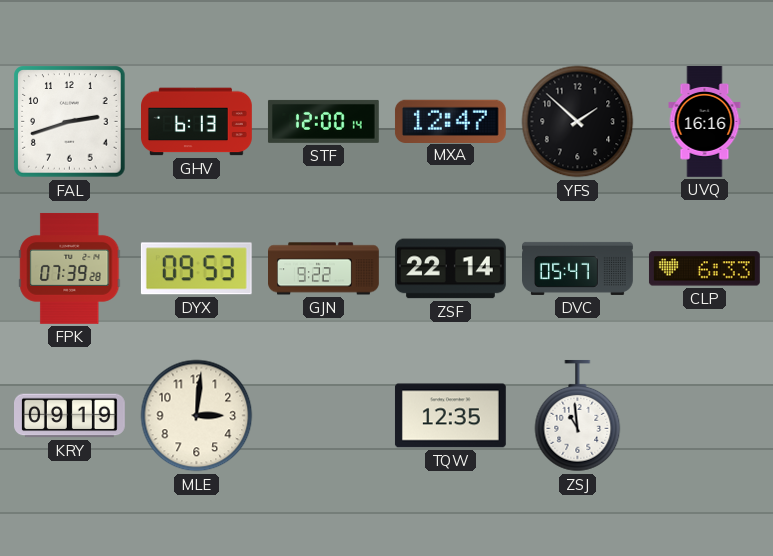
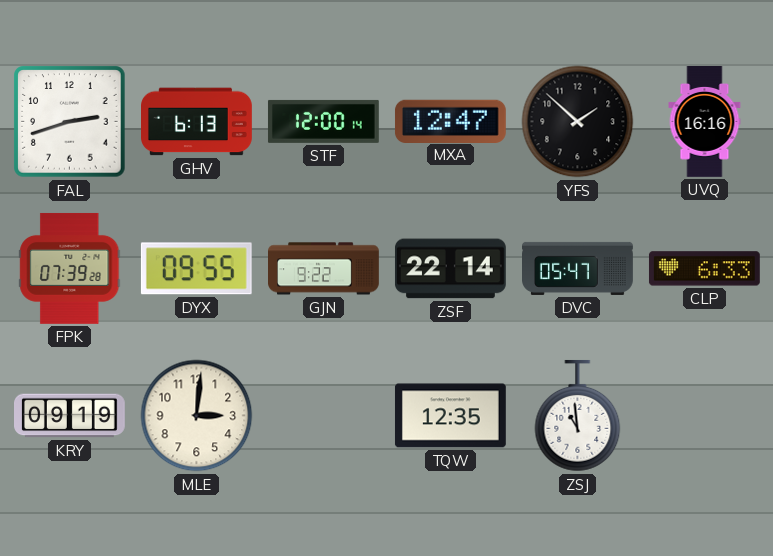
DYX: 09:53 -> 09:55
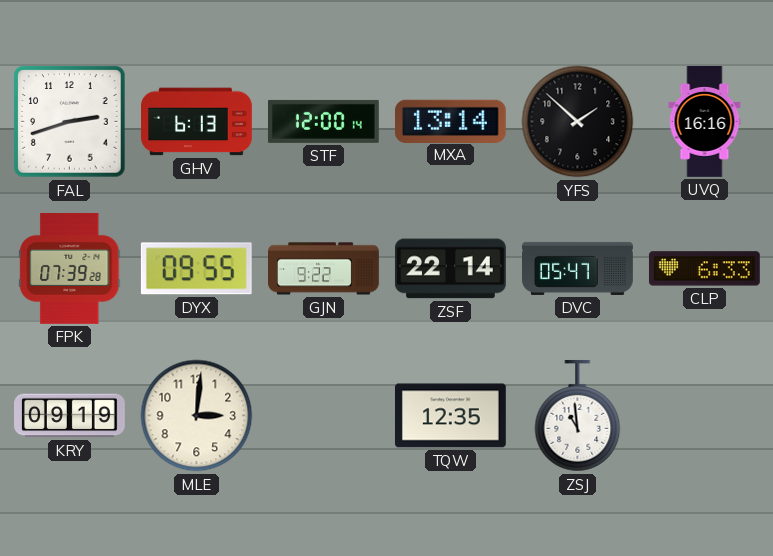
MXA: 12:47 -> 13:14
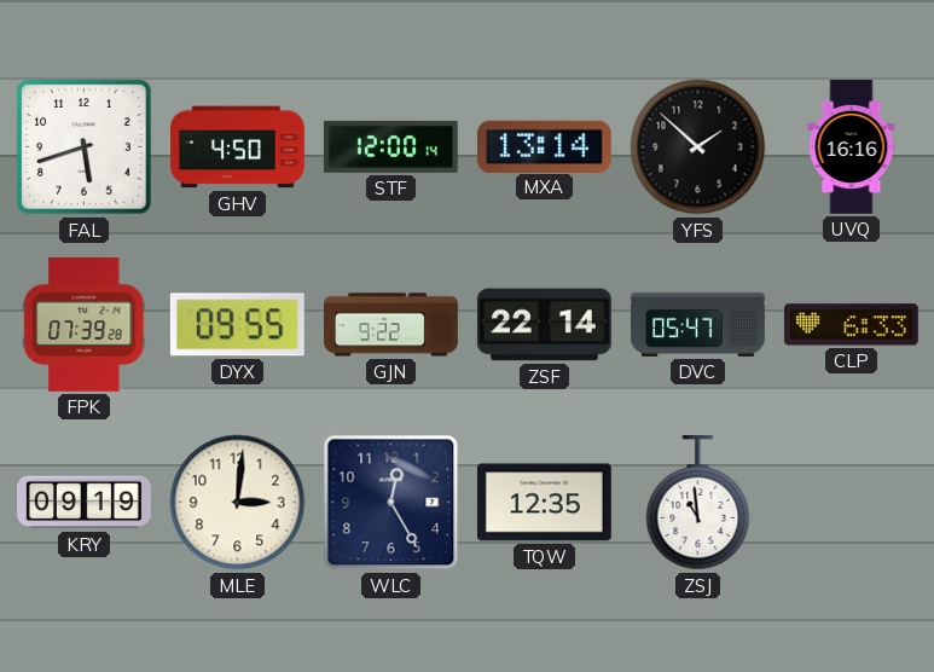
FAL: 2:42 -> 5:42
GHV: 6:13 -> 4:50
WLC: none -> 12:25
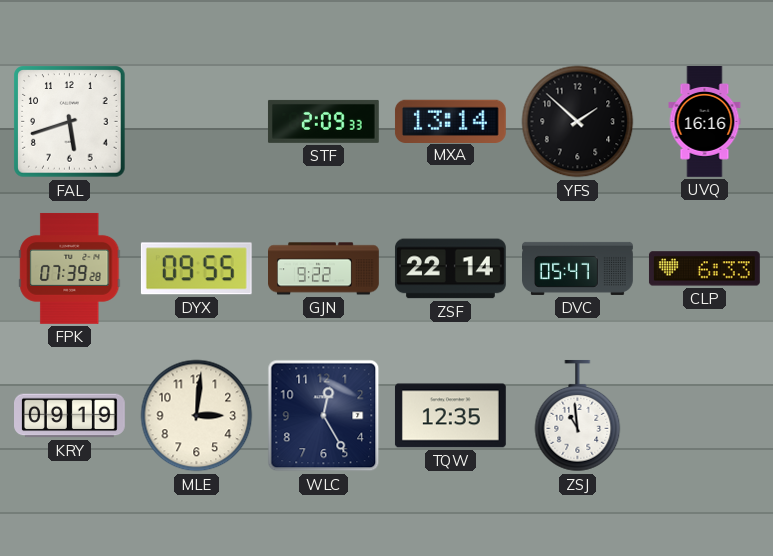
GHV: 4:50 -> none
STF: 12:00 -> 2:09
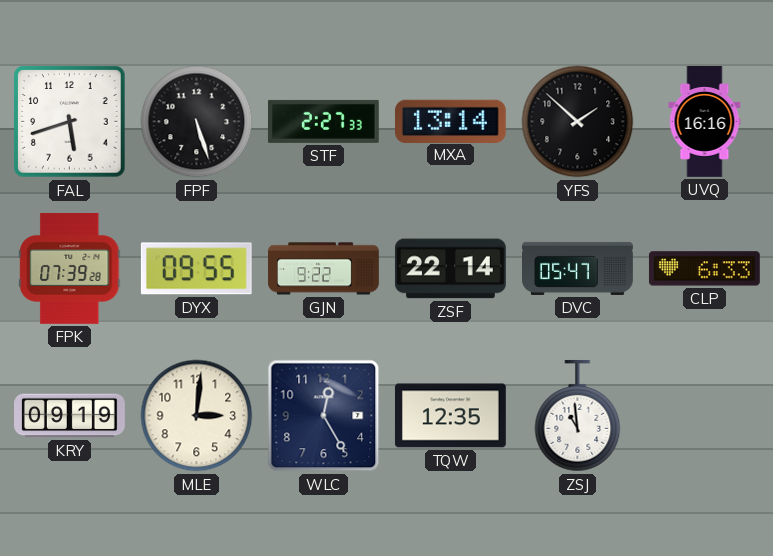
FPF: none -> 5:27
STF: 2:09 -> 2:27
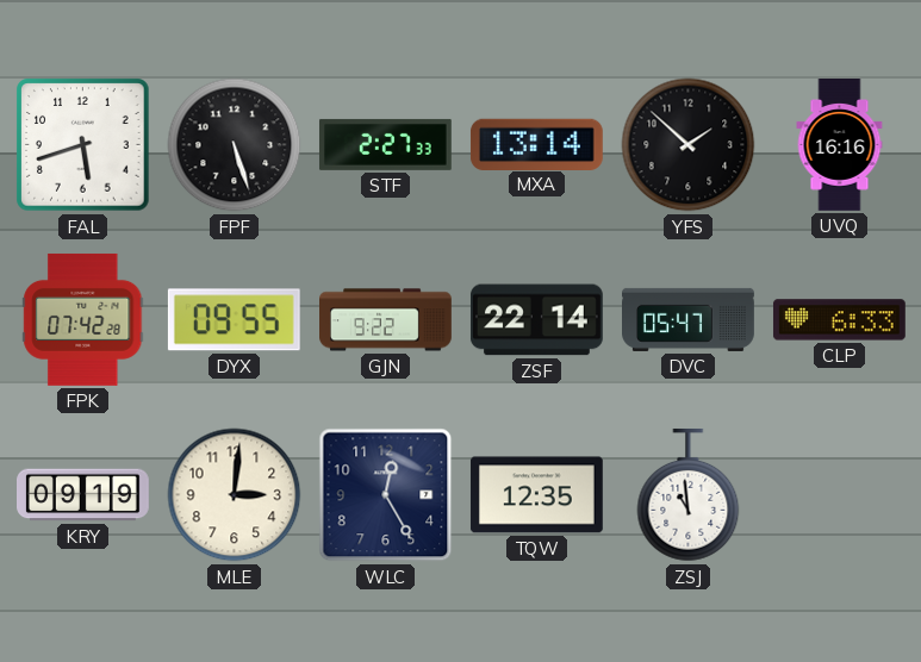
FPK: 07:39 -> 07:42
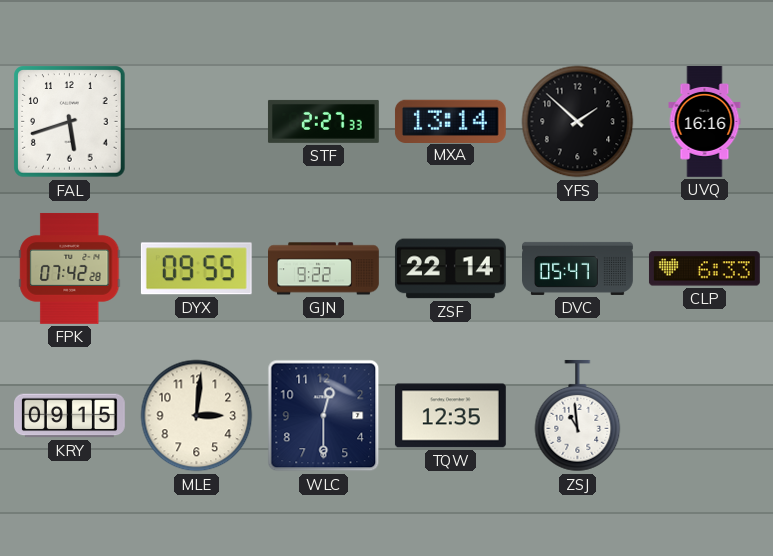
FPF: 5:27 -> none
KRY: 09:19 -> 09:15
WLC: 12:25 -> 12:30
